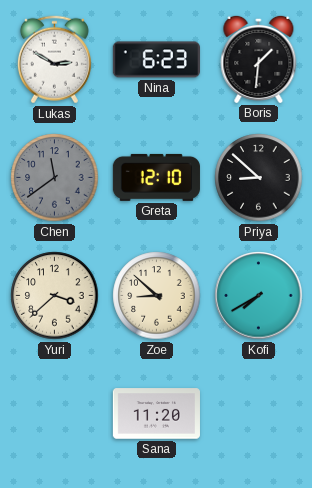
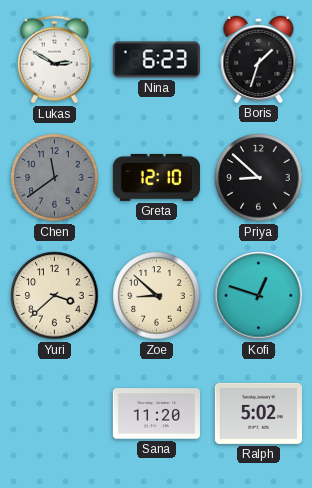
Boris: 1:31 -> 1:33
Kofi: 7:40 -> 12:48
Ralph: none -> 5:02
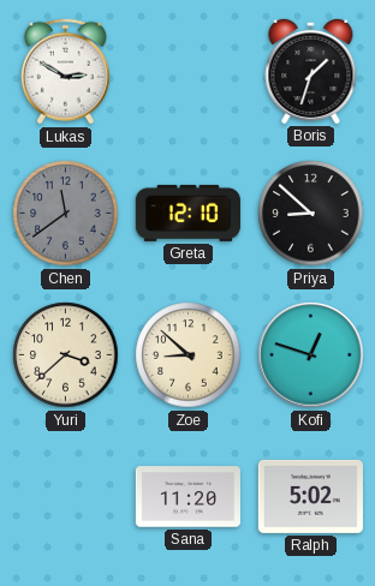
Nina: 6:23 -> none
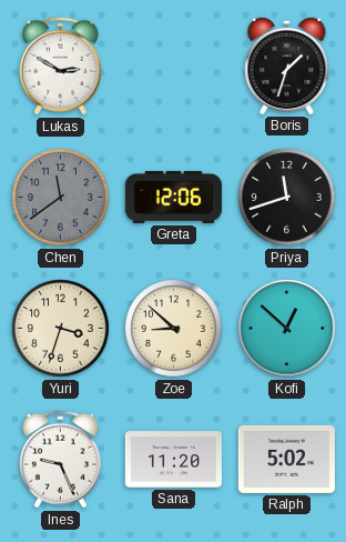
Greta: 12:10 -> 12:06
Priya: 8:52 -> 11:42
Yuri: 3:38 -> 3:33
Kofi: 12:48 -> 12:52
Ines: none -> 9:26
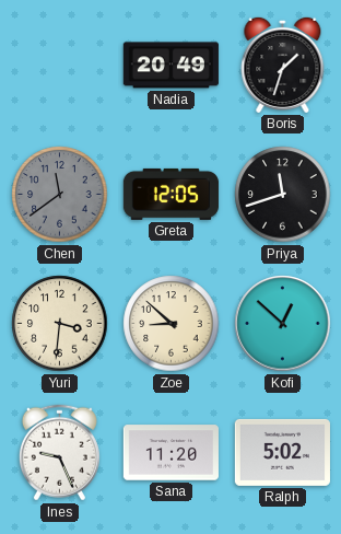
Lukas: 2:50 -> none
Nadia: none -> 20:49
Greta: 12:06 -> 12:05
Yuri: 3:33 -> 3:31
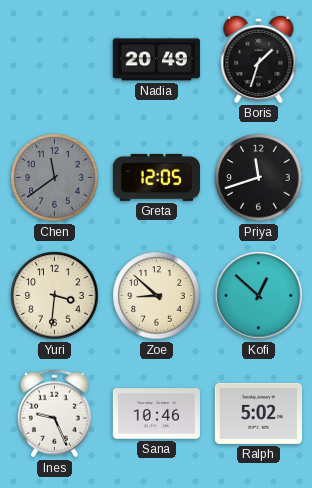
Sana: 11:20 -> 10:46
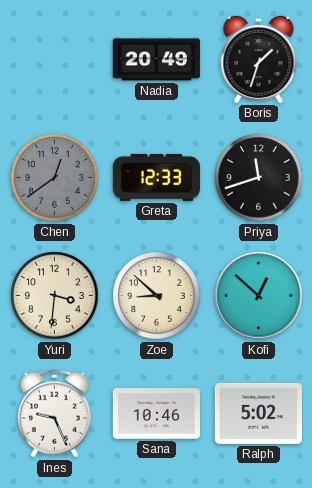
Chen: 11:39 -> 12:39
Greta: 12:05 -> 12:33
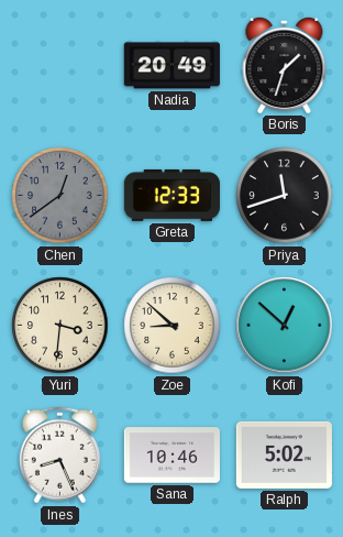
Ines: 9:26 -> 8:26
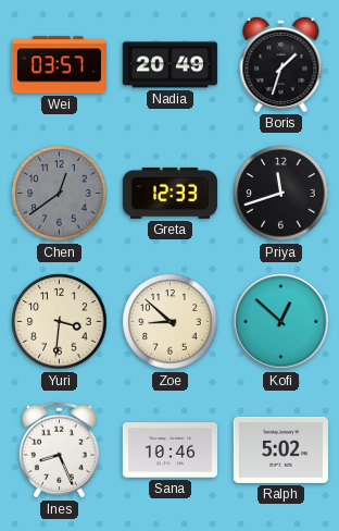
Wei: none -> 03:57
